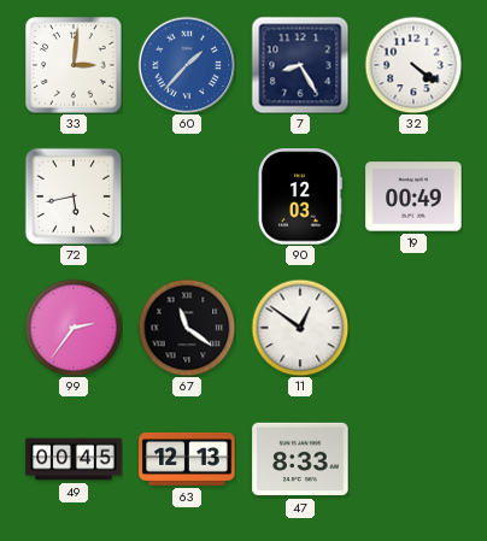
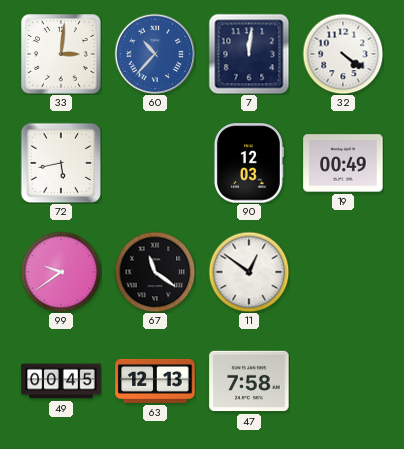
60: 1:37 -> 10:37
7: 8:25 -> 12:01
99: 2:36 -> 9:39
47: 8:33 -> 7:58
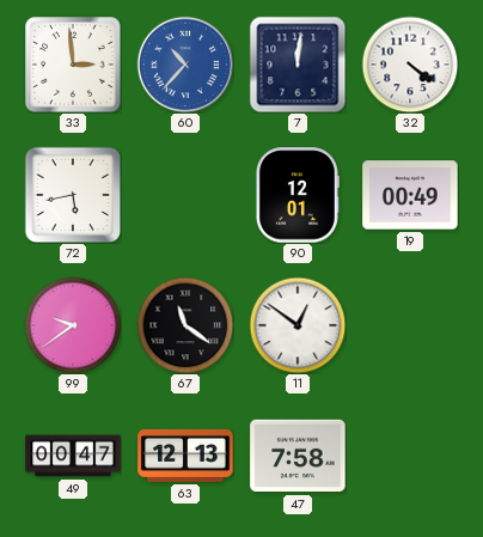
33: 3:01 -> 2:59
90: 12:03 -> 12:01
49: 00:45 -> 00:47
